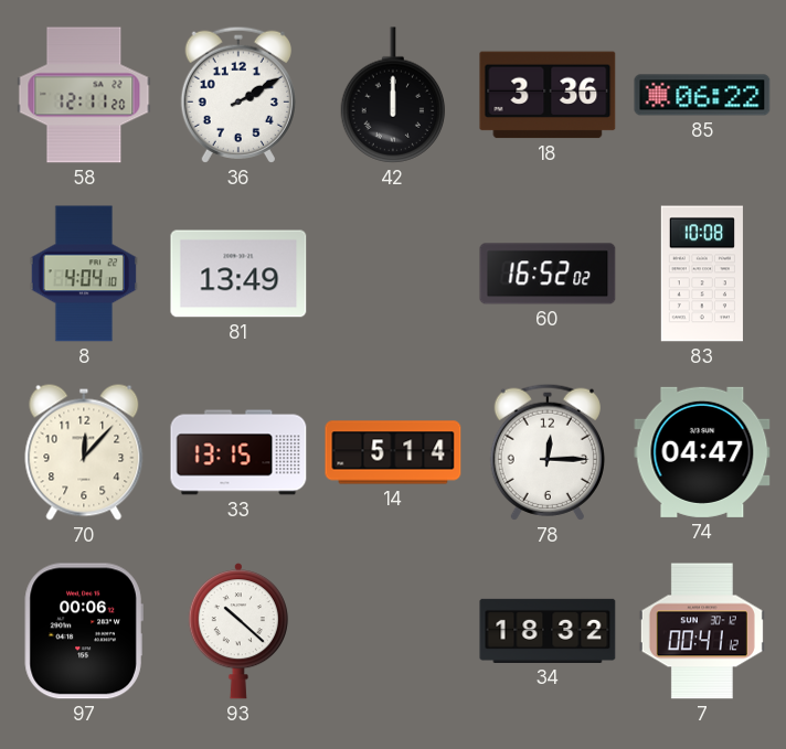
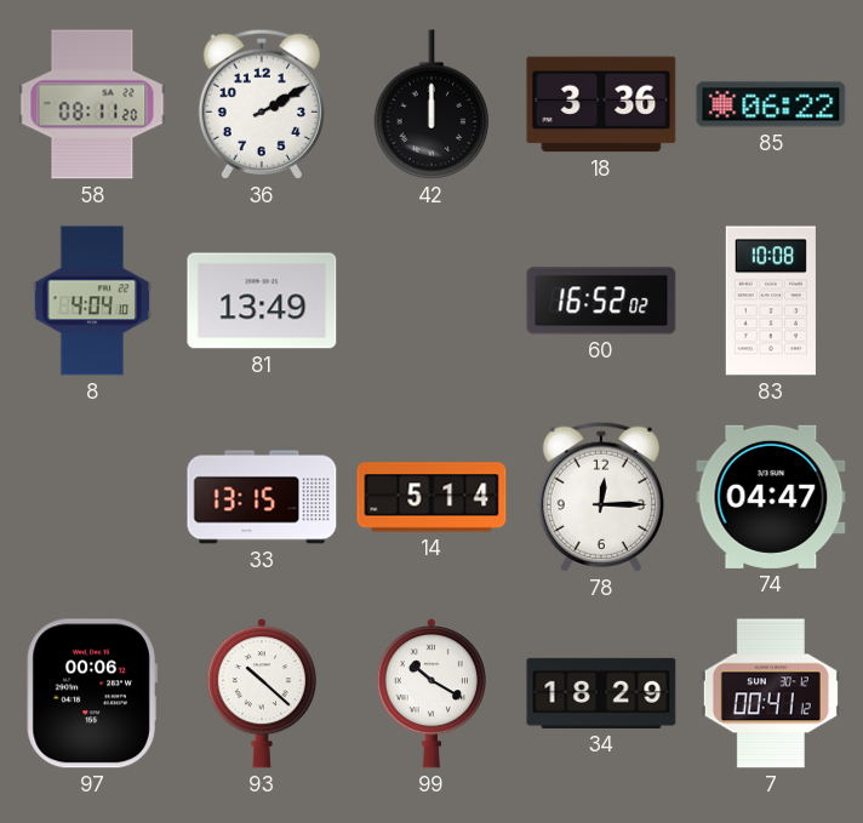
58: 12:11 -> 08:11
70: 12:07 -> none
99: none -> 10:20
34: 18:32 -> 18:29
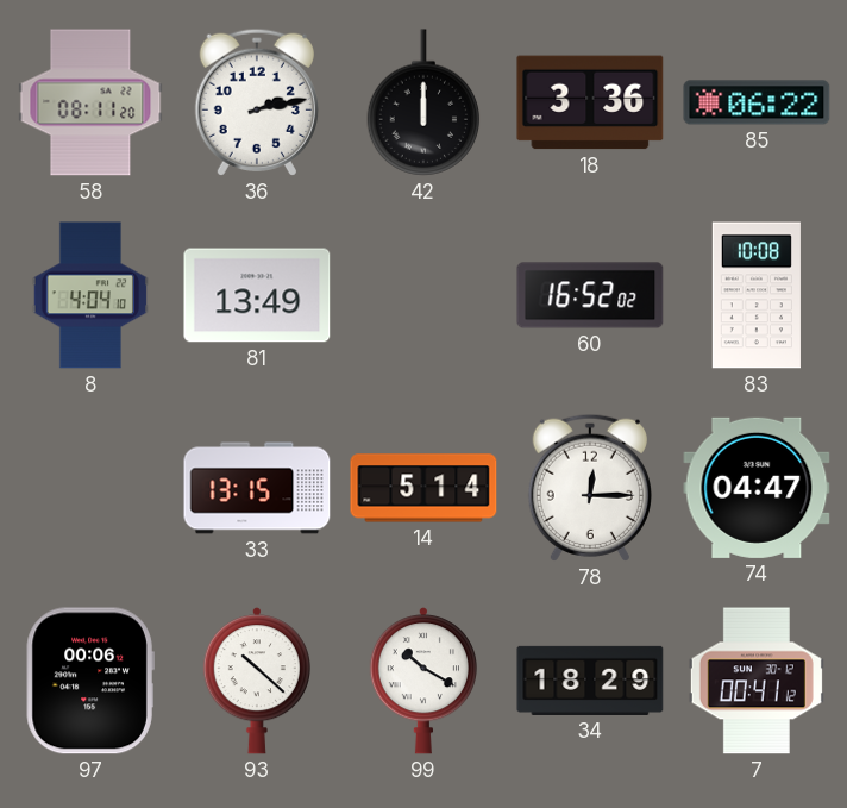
36: 2:10 -> 2:13
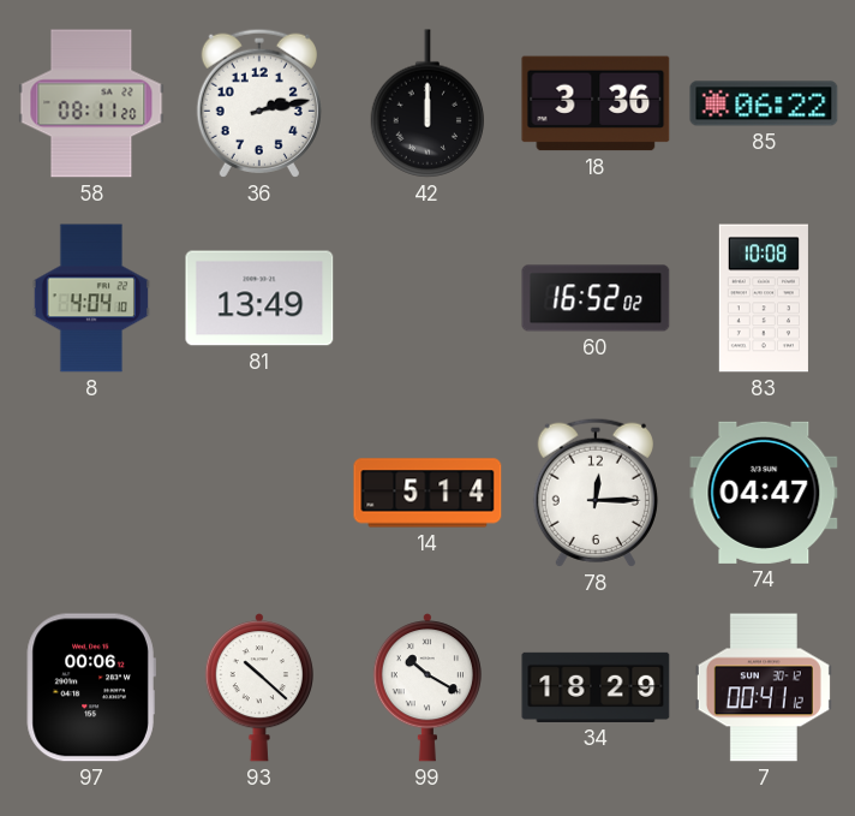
33: 13:15 -> none
